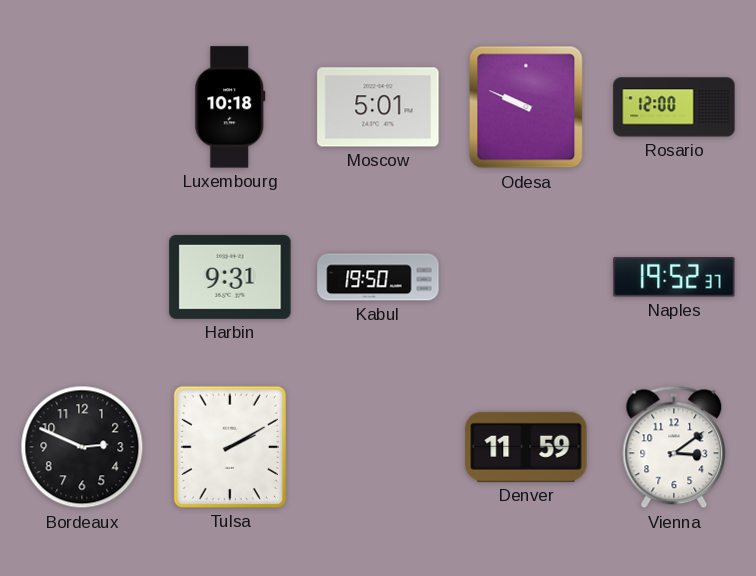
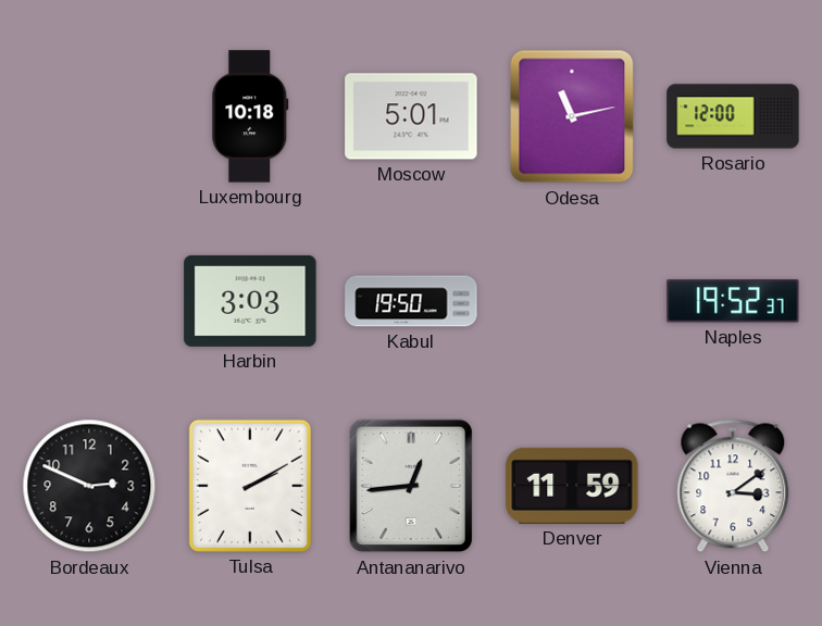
Odesa: 9:49 -> 11:13
Harbin: 9:31 -> 3:03
Antananarivo: none -> 12:44
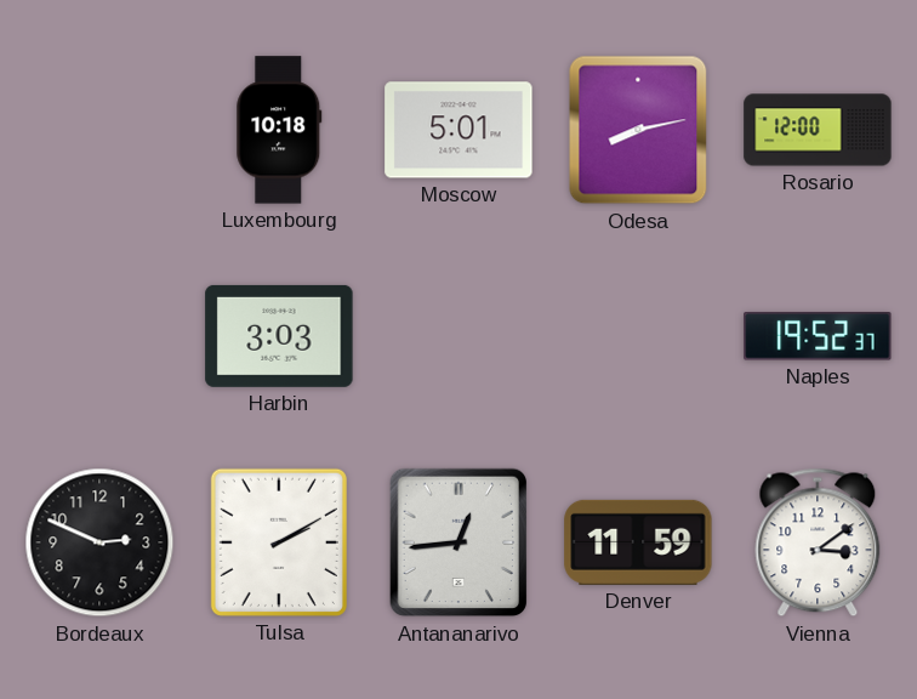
Odesa: 11:13 -> 8:13
Kabul: 19:50 -> none
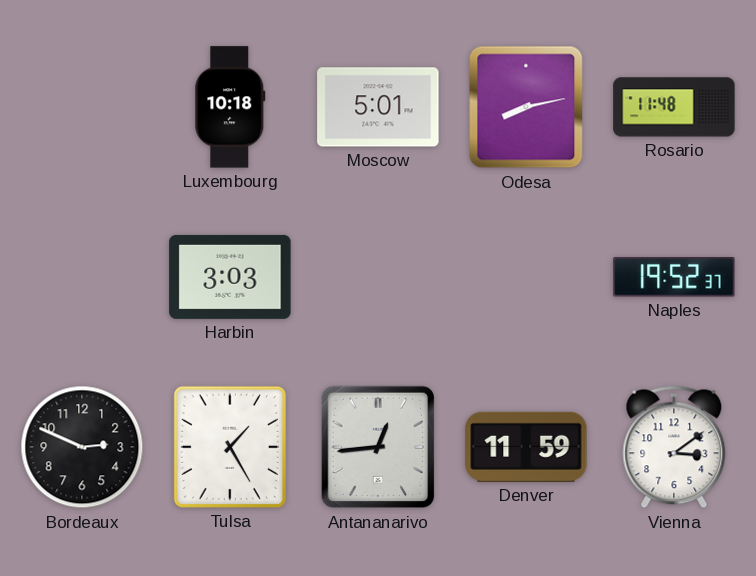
Rosario: 12:00 -> 11:48
Tulsa: 2:10 -> 1:25
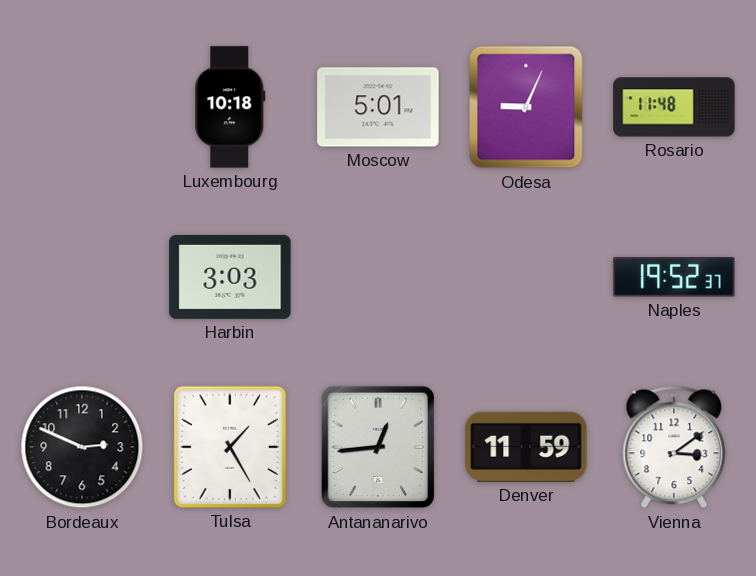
Odesa: 8:13 -> 9:04
